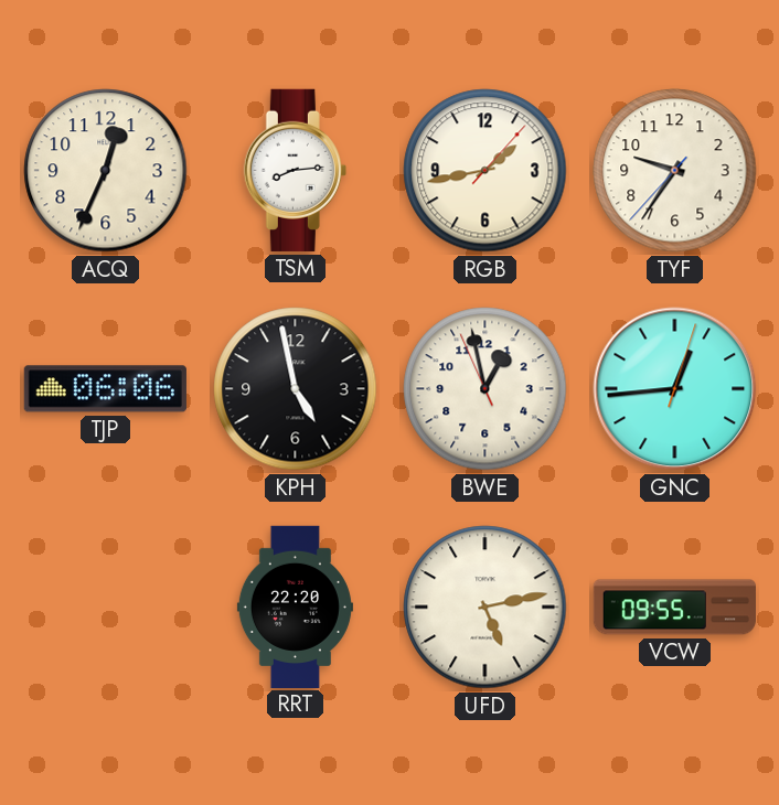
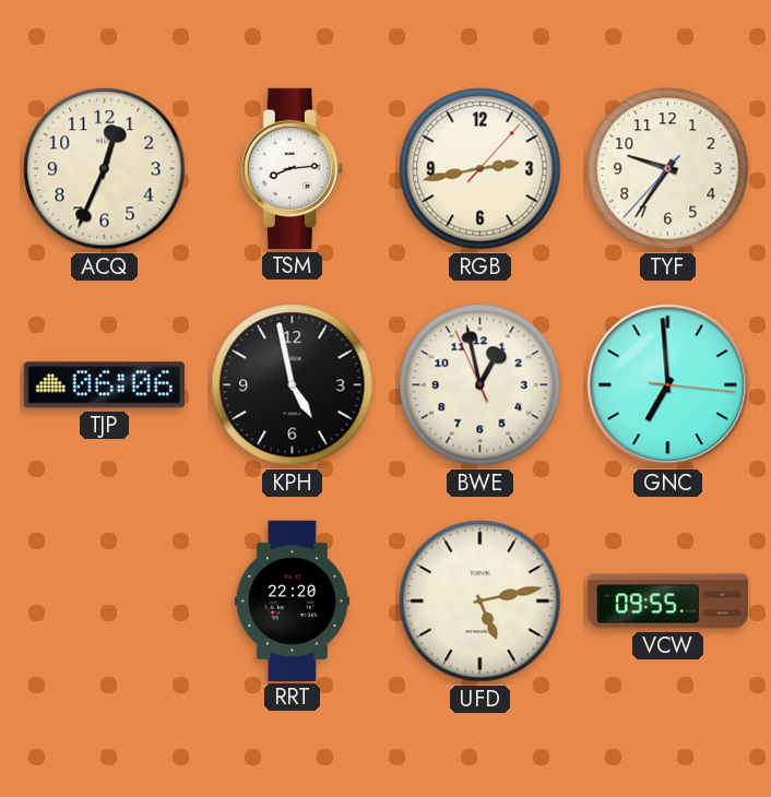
RGB: 1:43 -> 2:43
GNC: 12:44 -> 6:59
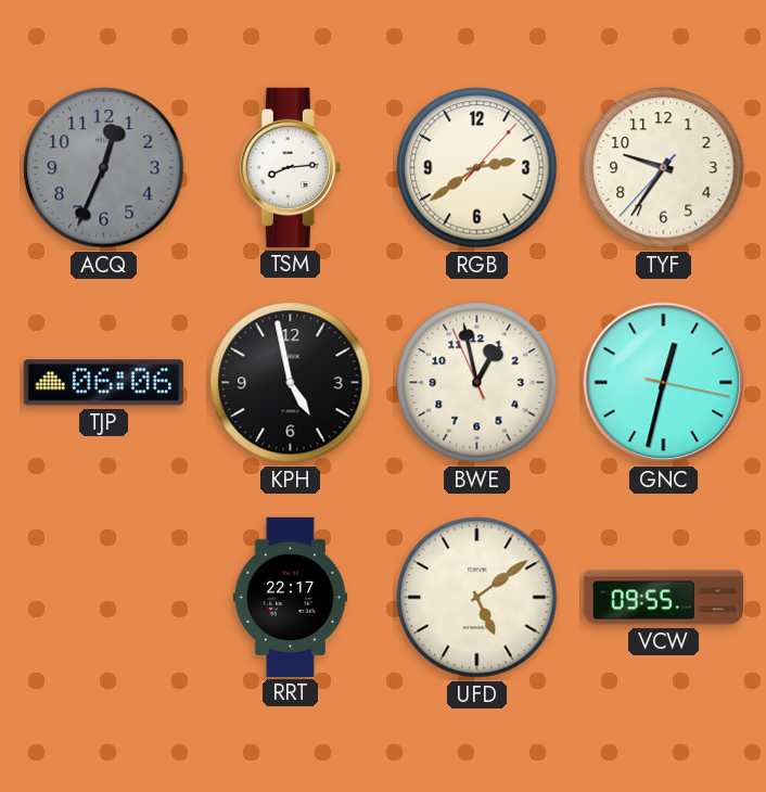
ACQ dial: cream -> grey
RGB: 2:43 -> 2:39
GNC: 6:59 -> 12:32
RRT: 22:20 -> 22:17
UFD: 5:13 -> 5:09
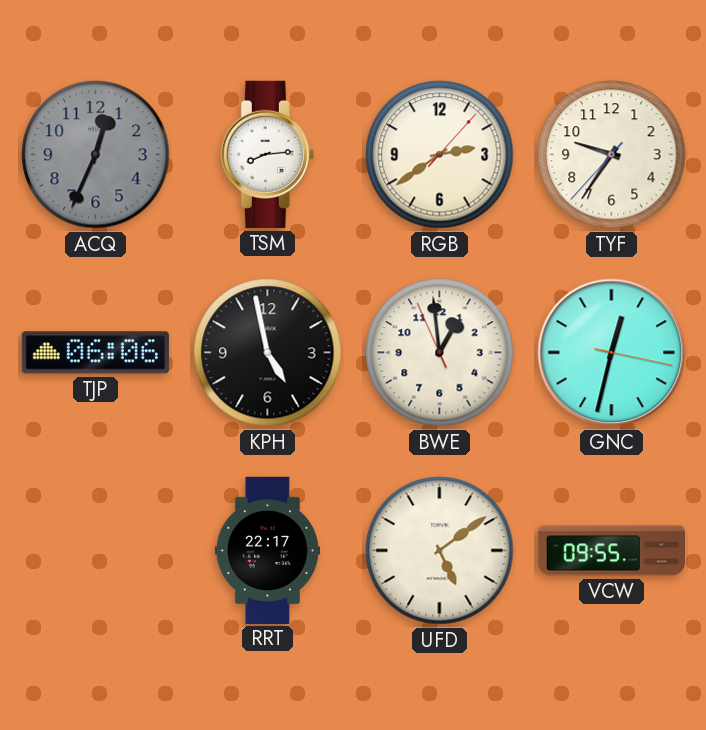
BWE: 12:57 -> 12:58
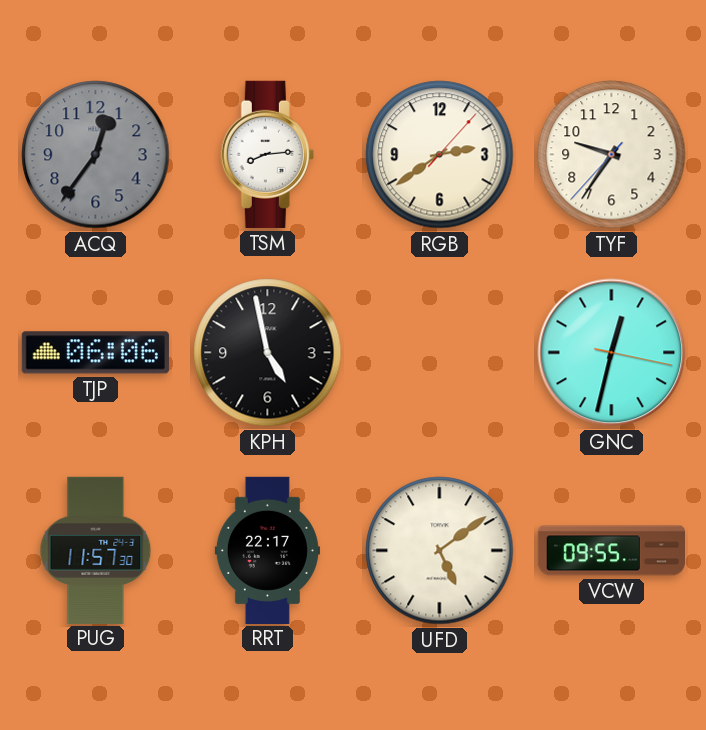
ACQ: 12:34 -> 12:36
BWE: 12:58 -> none
PUG: none -> 11:57
